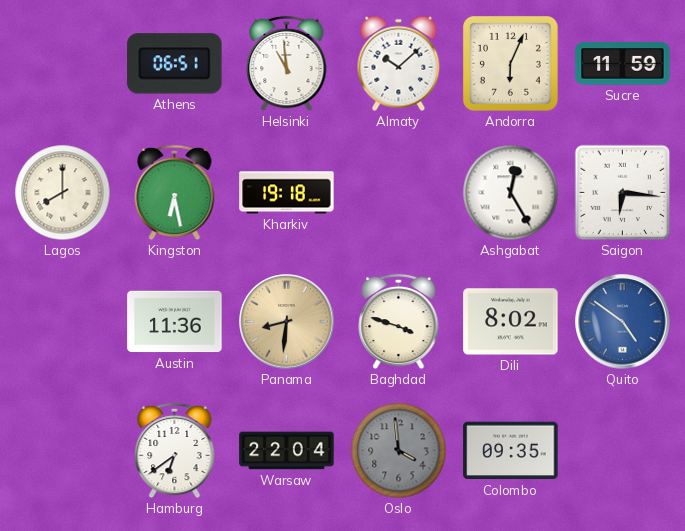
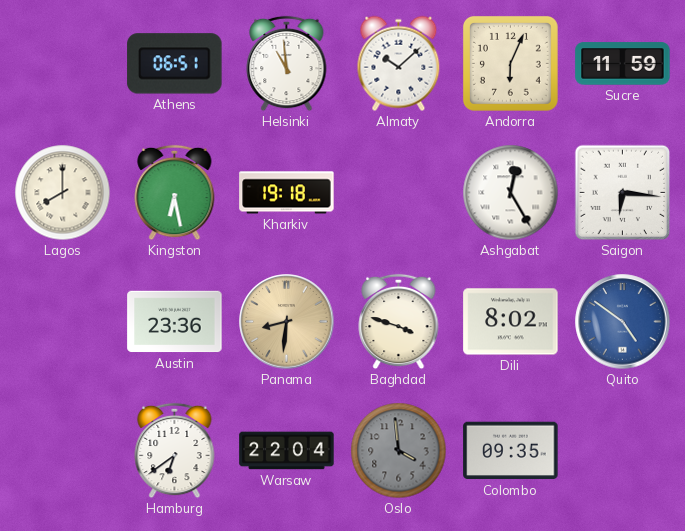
Austin: 11:36 -> 23:36
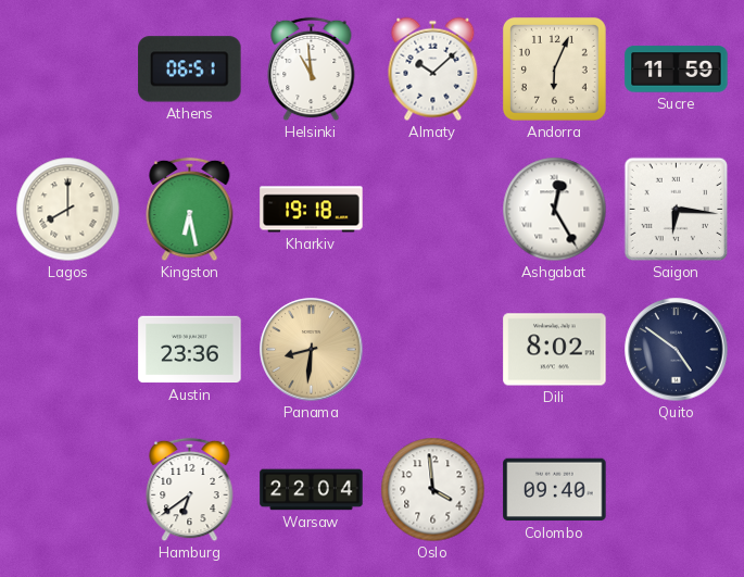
Baghdad: 3:48 -> none
Quito dial: blue -> navy
Oslo dial: grey -> white
Colombo: 09:35 -> 09:40
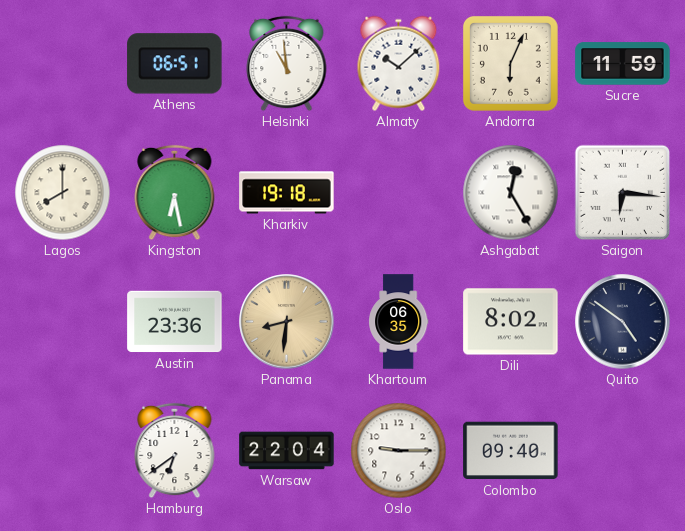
Khartoum: none -> 06:35
Oslo: 3:59 -> 9:15
